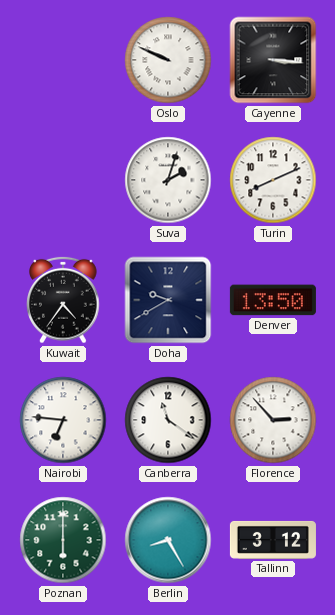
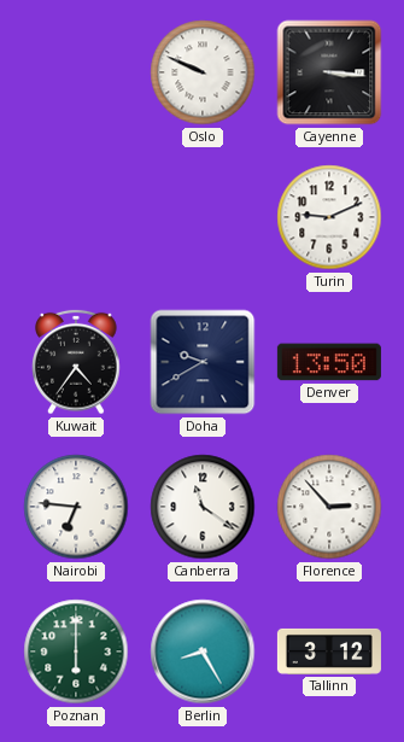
Suva: 2:03 -> none
Turin: 8:11 -> 9:11
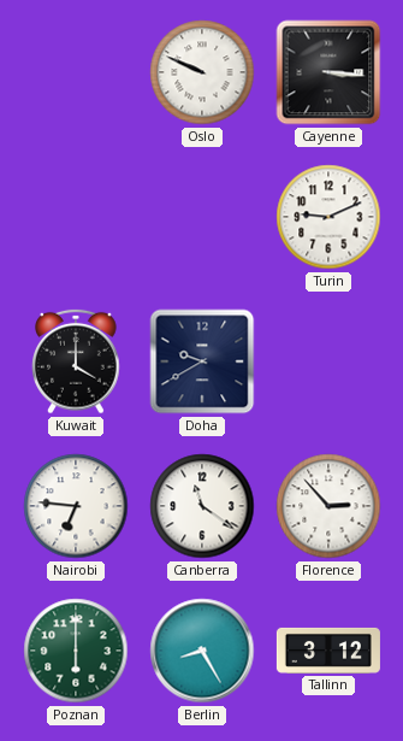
Kuwait: 4:36 -> 4:00
Denver: 13:50 -> none
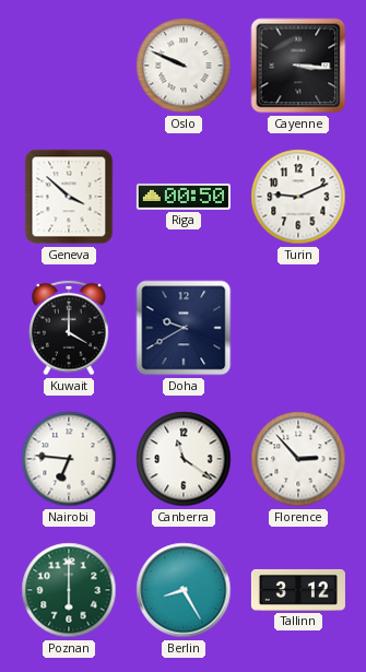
Geneva: none -> 3:52
Riga: none -> 00:50
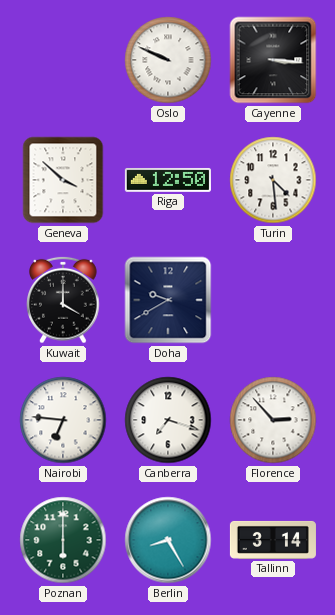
Riga: 00:50 -> 12:50
Turin: 9:11 -> 4:29
Canberra: 11:21 -> 7:18
Tallinn: 3:12 -> 3:14
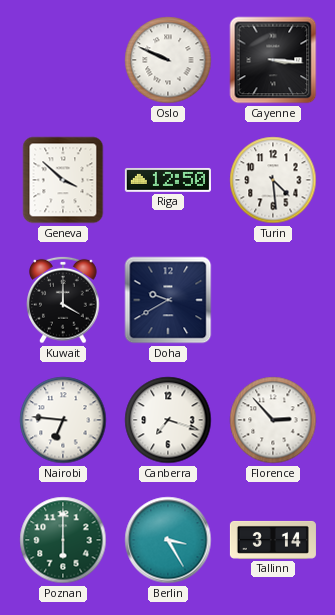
Berlin: 8:25 -> 3:25
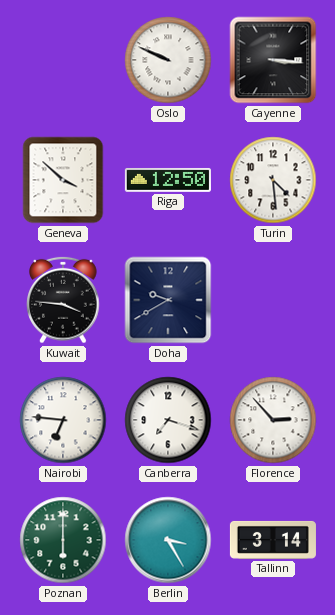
Kuwait: 4:00 -> 3:46
